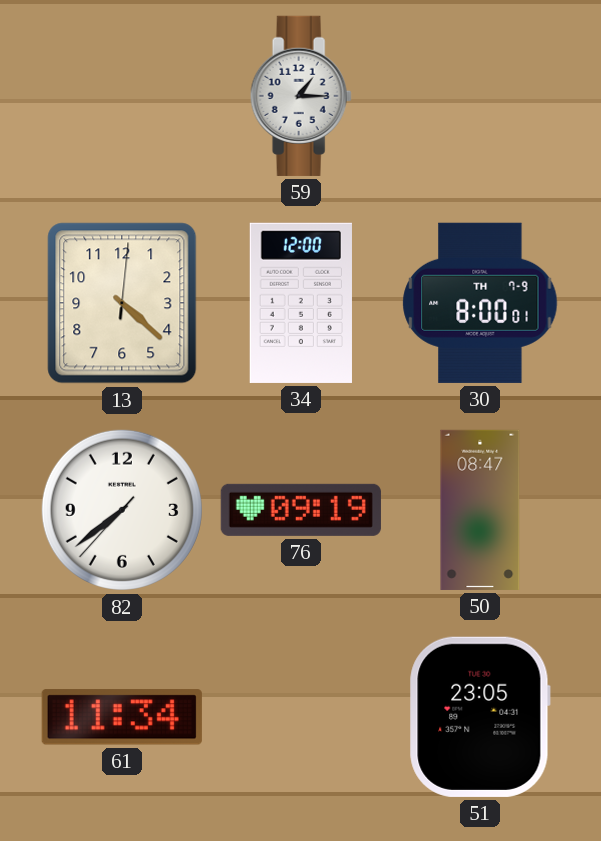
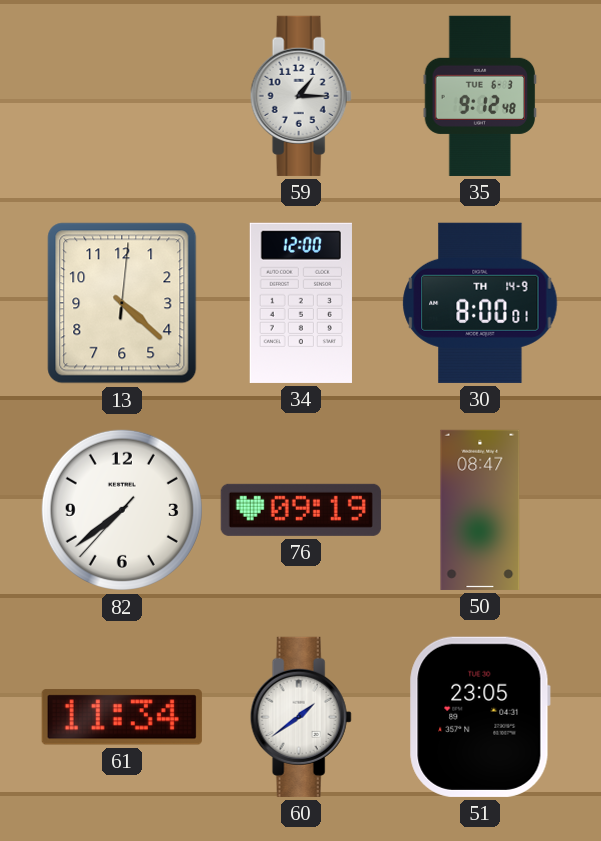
35: none -> 9:12
30 date: TH 7-9 -> TH 14-9
60: none -> 1:39
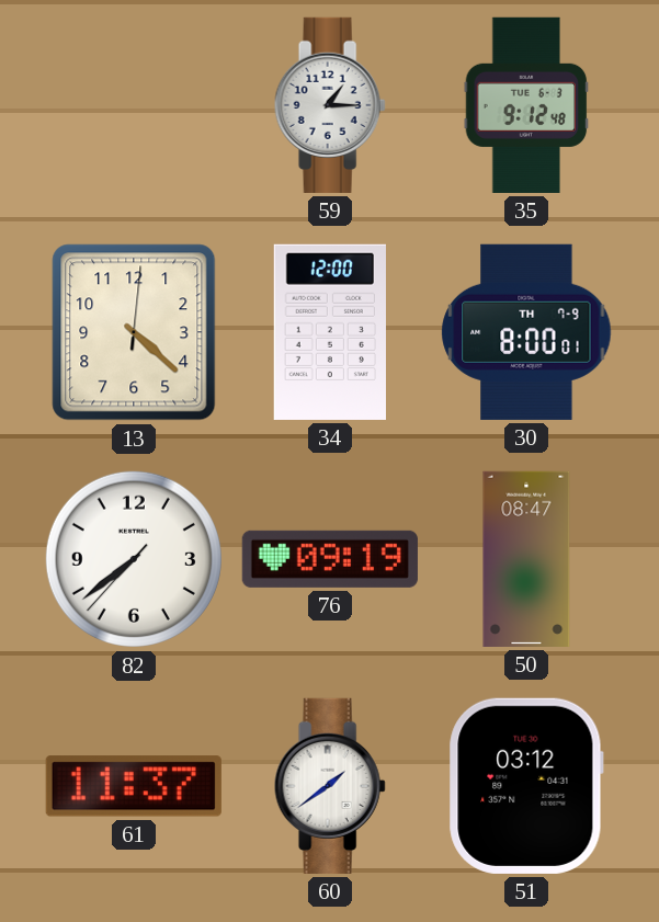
30 date: TH 14-9 -> TH 7-9
61: 11:34 -> 11:37
51: 23:05 -> 03:12
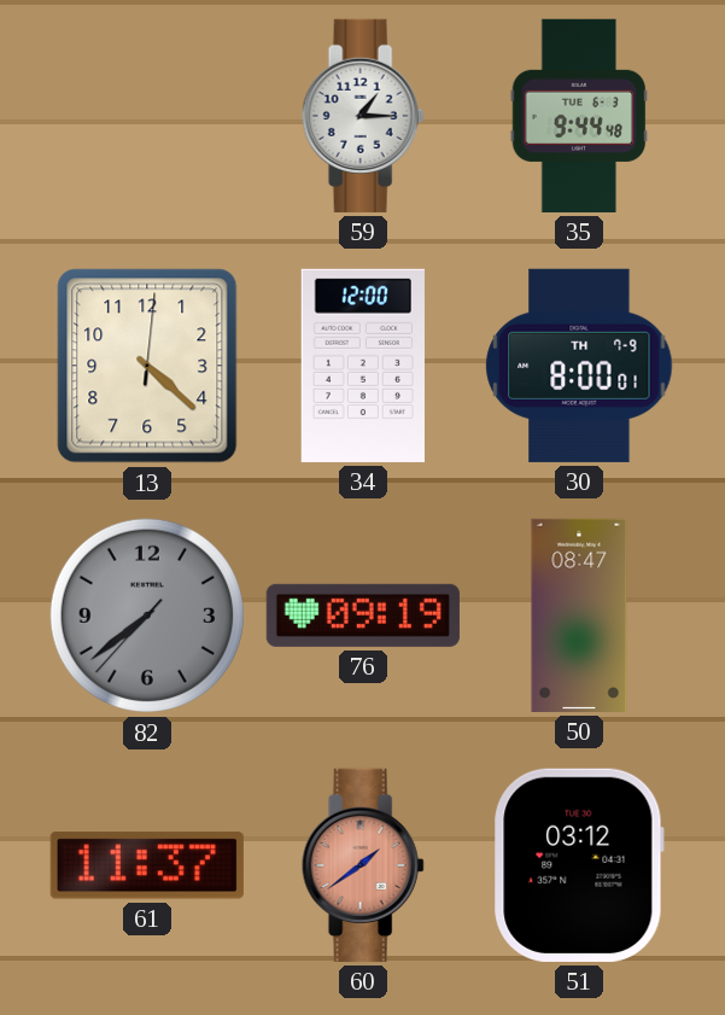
35: 9:12 -> 9:44
82 dial: white -> grey
60 dial: white -> salmon
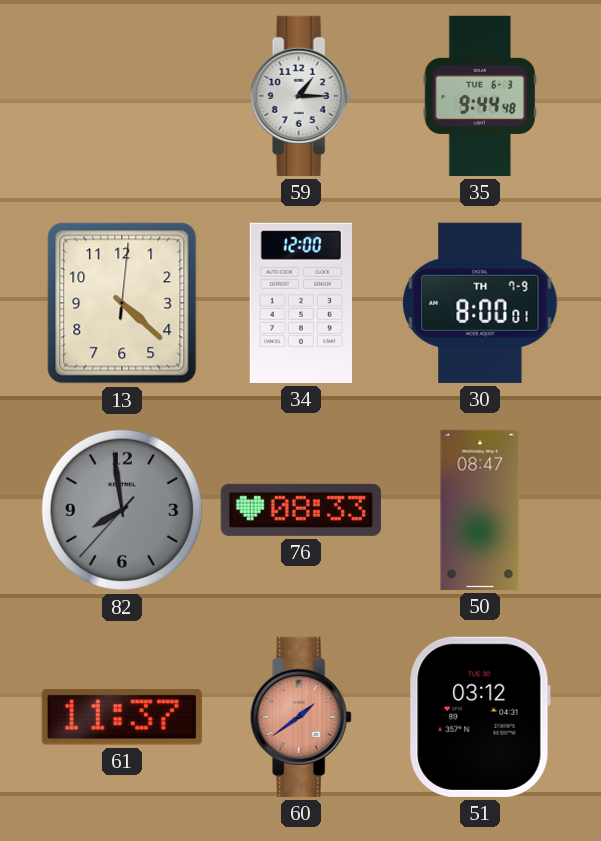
82: 7:38 -> 7:58
76: 09:19 -> 08:33
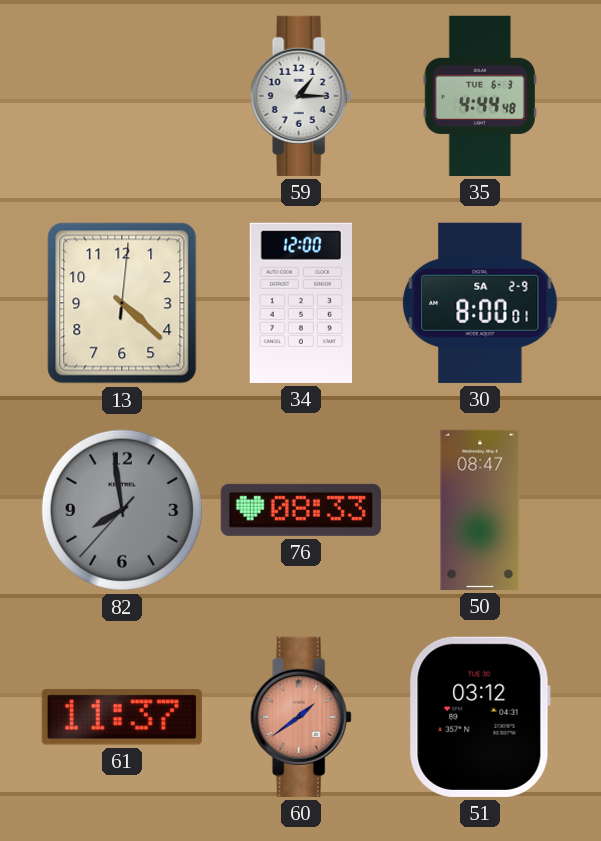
35: 9:44 -> 4:44
30 date: TH 7-9 -> SA 2-9
